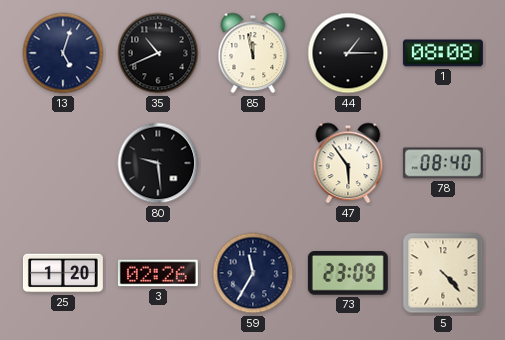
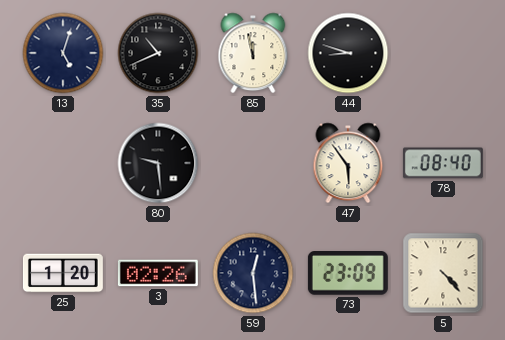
44: 1:15 -> 8:48
1: 08:08 -> none
59: 11:35 -> 12:29
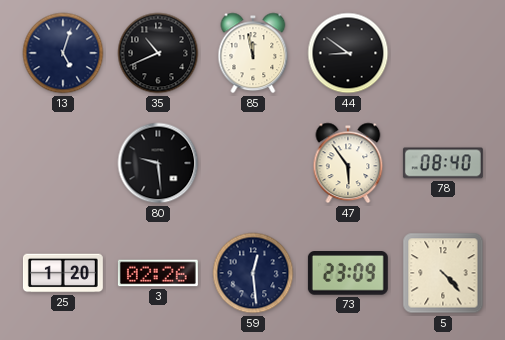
44: 8:48 -> 8:51
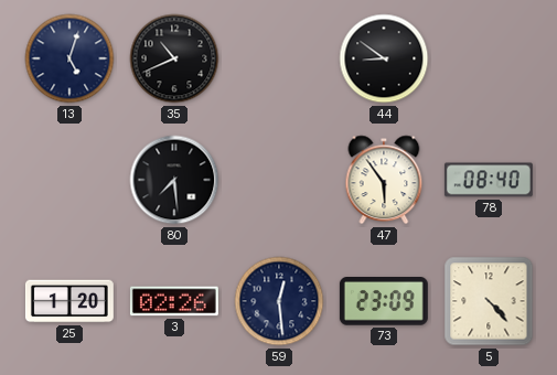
85: 11:58 -> none
80: 9:29 -> 7:29
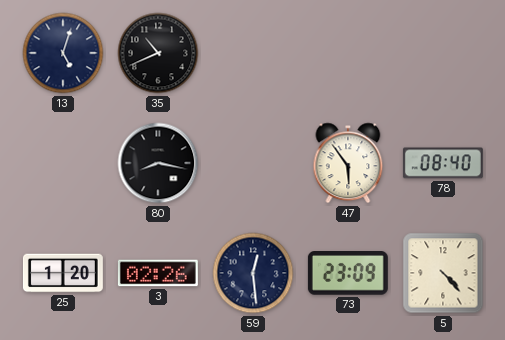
44: 8:51 -> none
80: 7:29 -> 8:17
